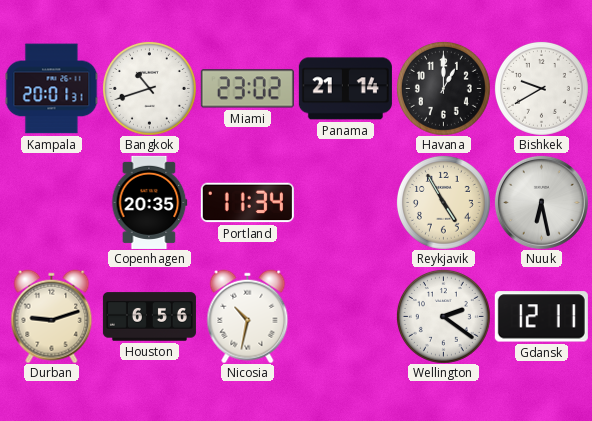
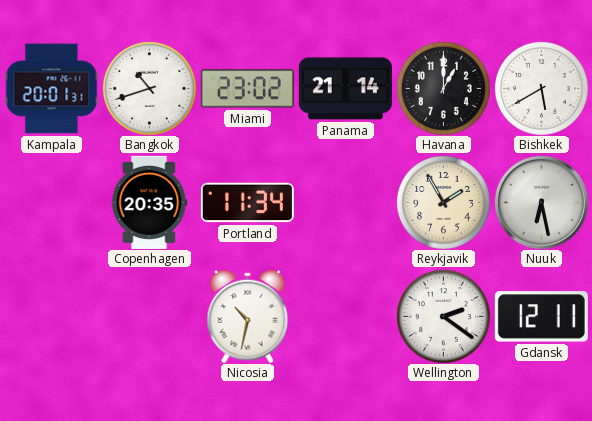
Bishkek: 9:40 -> 5:40
Reykjavik: 4:55 -> 1:55
Durban: 9:12 -> none
Houston: 6:56 -> none
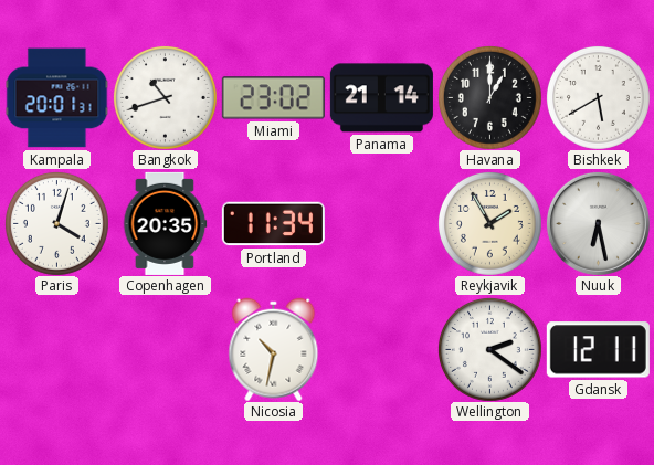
Paris: none -> 4:03
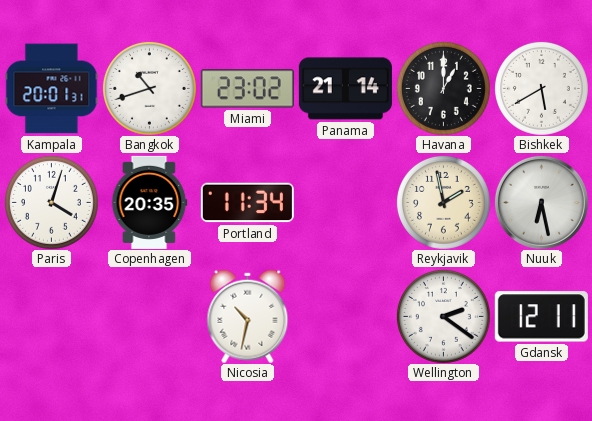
Reykjavik: 1:55 -> 1:58
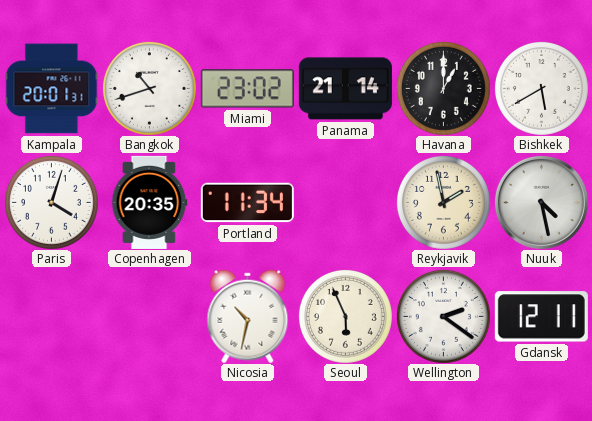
Nuuk: 6:28 -> 4:28
Seoul: none -> 5:56
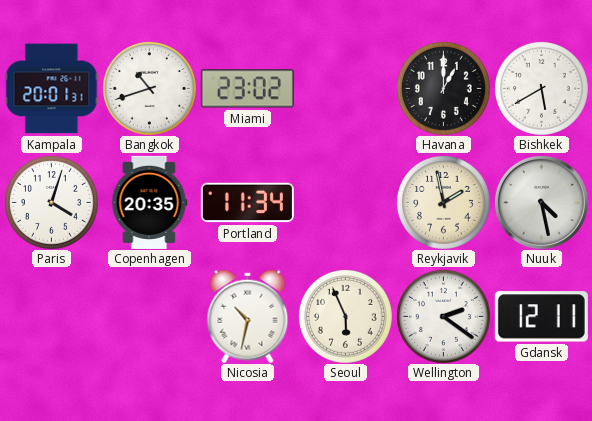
Panama: 21:14 -> none
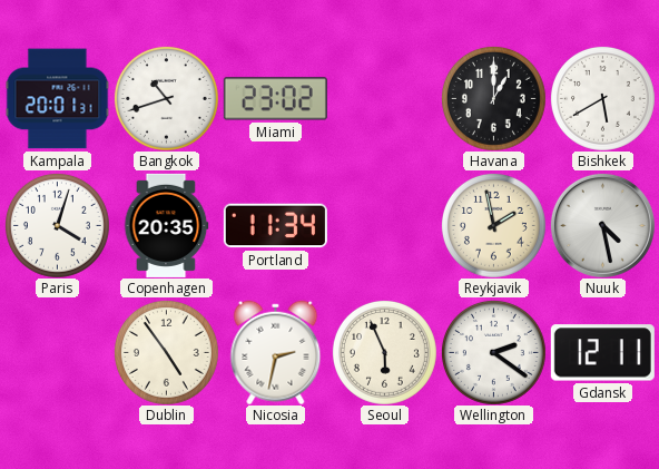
Dublin: none -> 4:54
Nicosia: 10:32 -> 2:32
